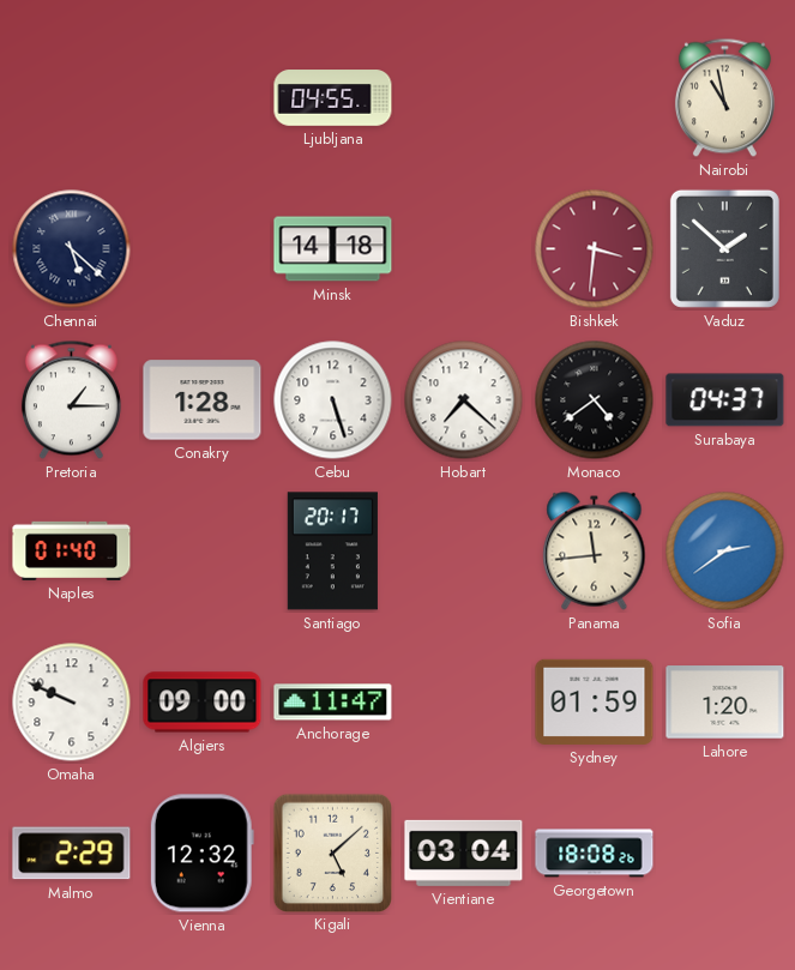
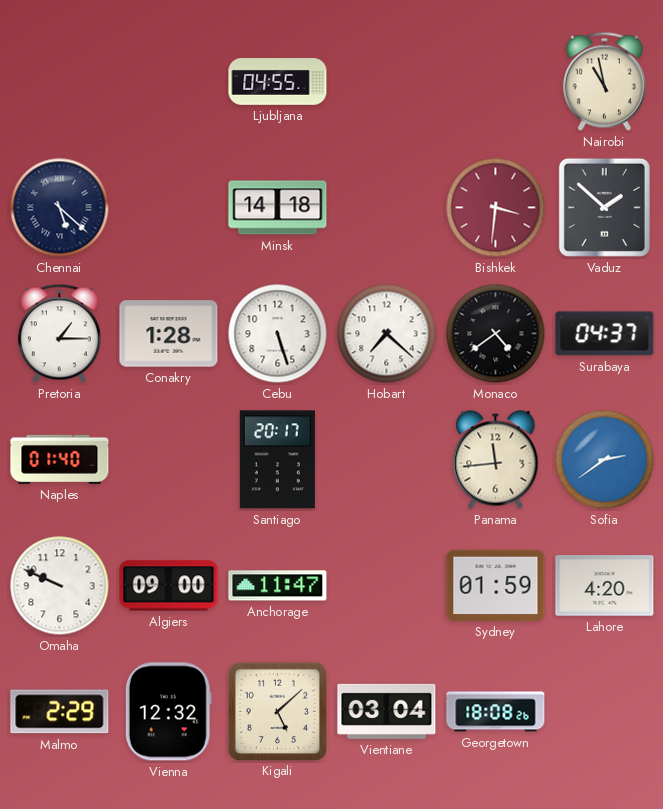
Lahore: 1:20 -> 4:20
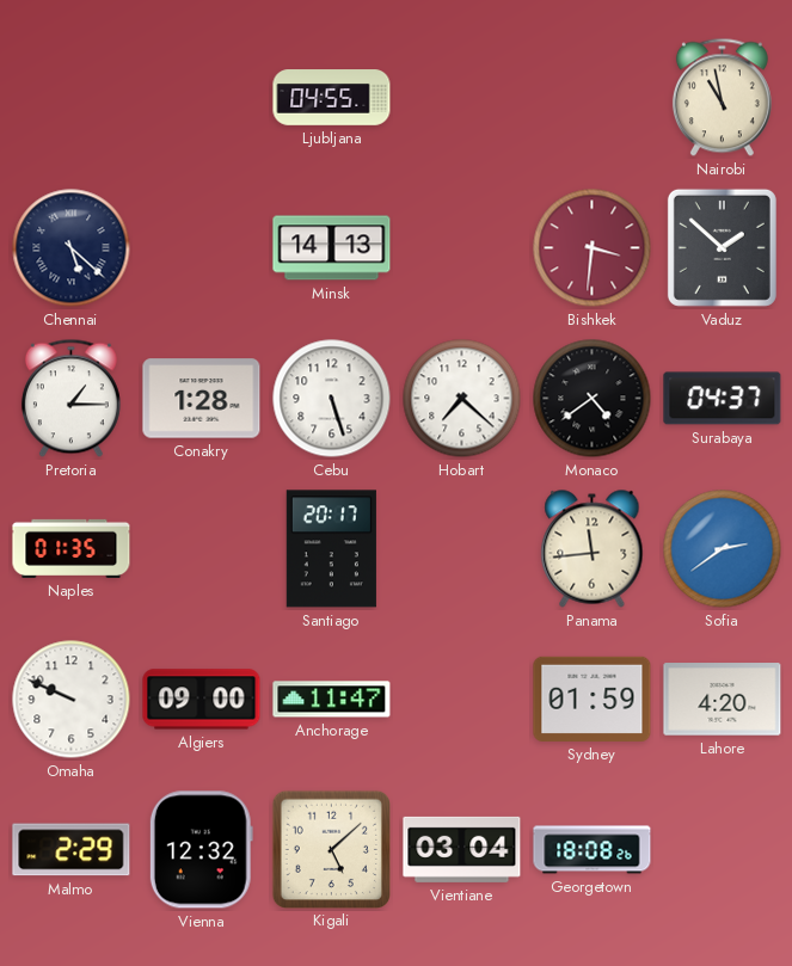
Minsk: 14:18 -> 14:13
Naples: 01:40 -> 01:35
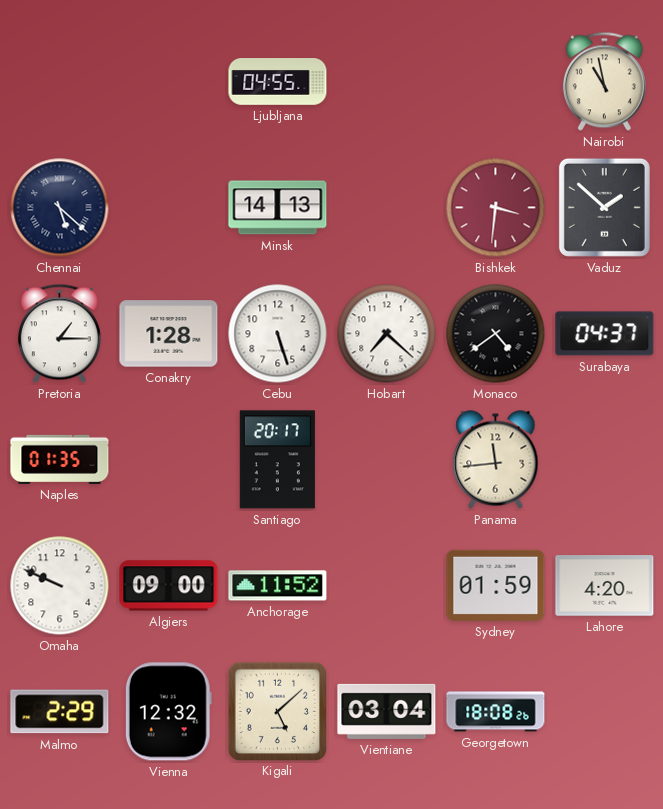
Sofia: 2:39 -> none
Anchorage: 11:47 -> 11:52
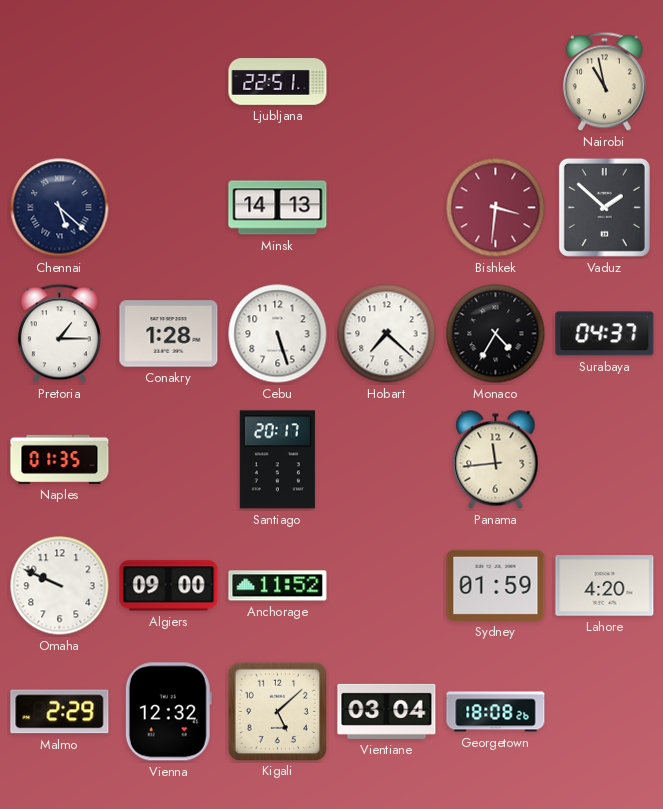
Ljubljana: 04:55 -> 22:51
Monaco: 4:39 -> 4:35
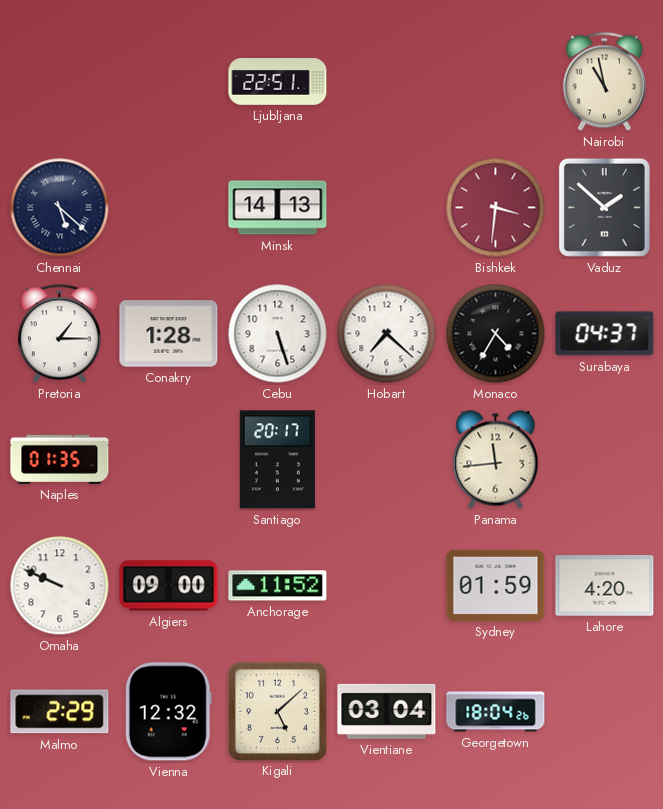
Georgetown: 18:08 -> 18:04
